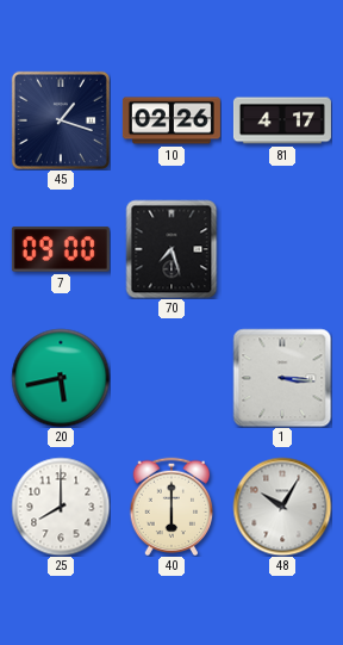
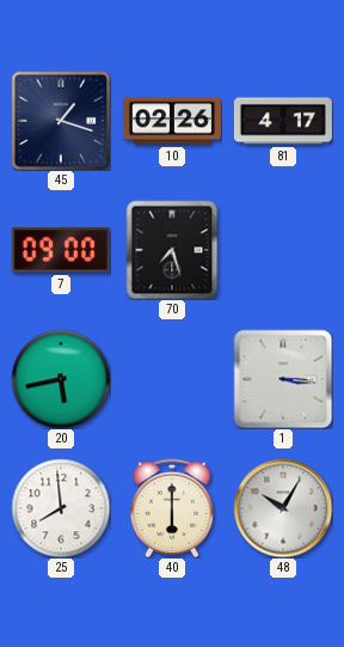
25: 8:00 -> 7:59
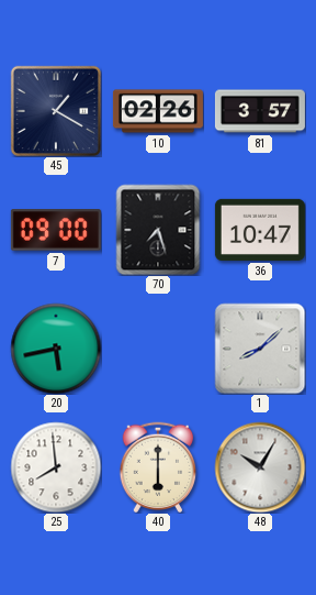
45: 1:18 -> 1:20
81: 4:17 -> 3:57
36: none -> 10:47
1: 3:16 -> 8:08
